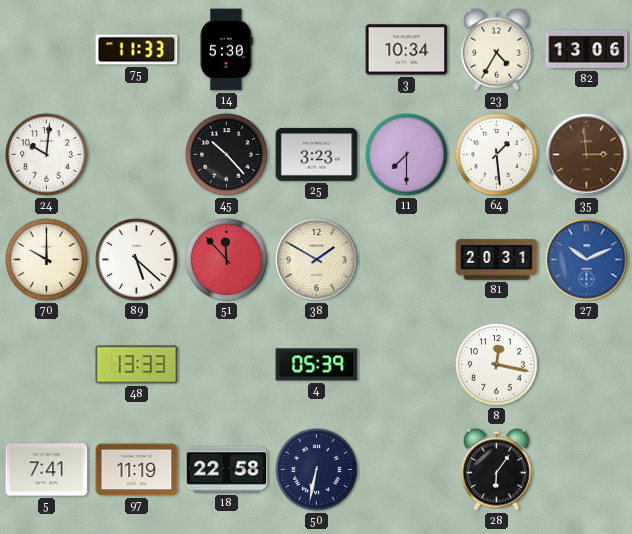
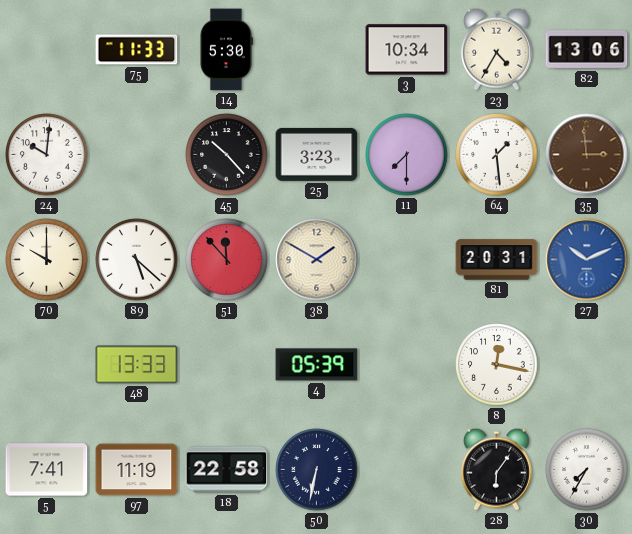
30: none -> 7:35
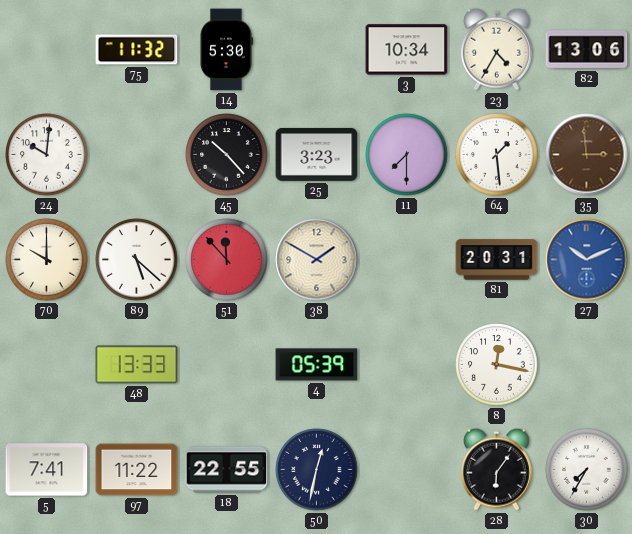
75: 11:33 -> 11:32
97: 11:19 -> 11:22
18: 22:58 -> 22:55
50: 6:32 -> 12:32
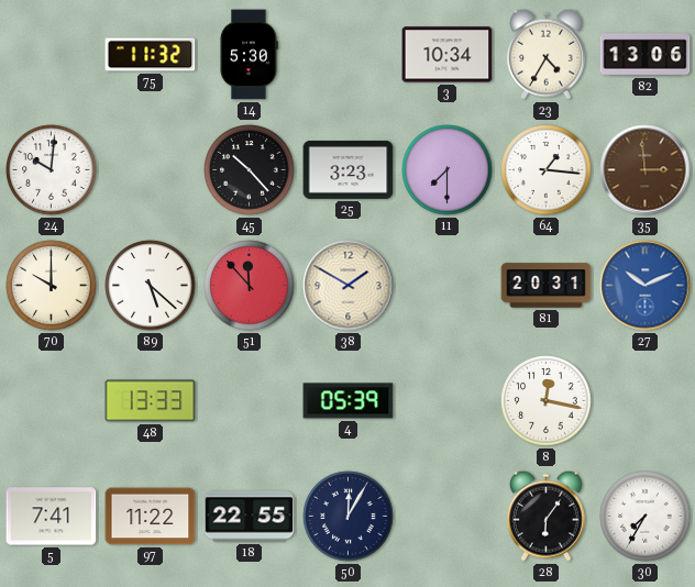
64: 1:29 -> 1:16
50: 12:32 -> 12:05
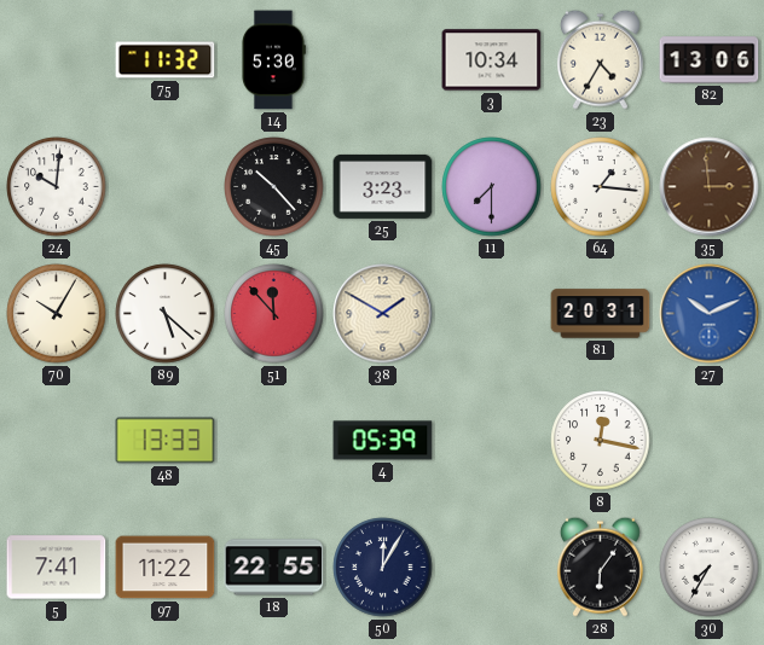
70: 10:00 -> 10:05
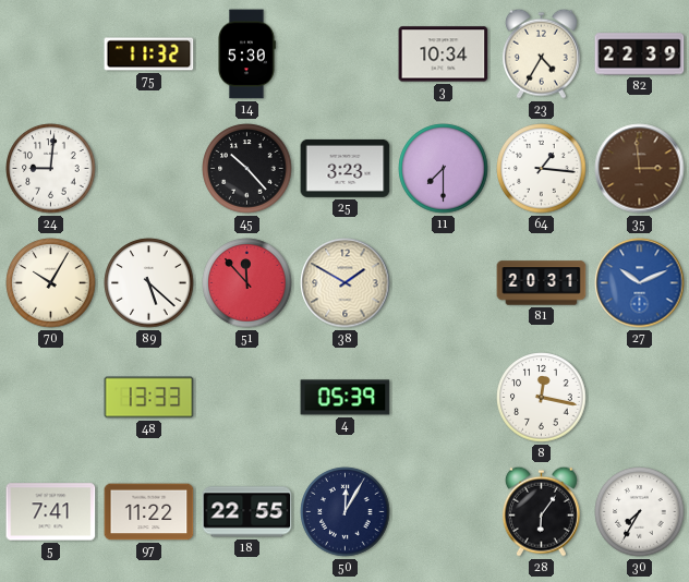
82: 13:06 -> 22:39
24: 10:01 -> 9:01
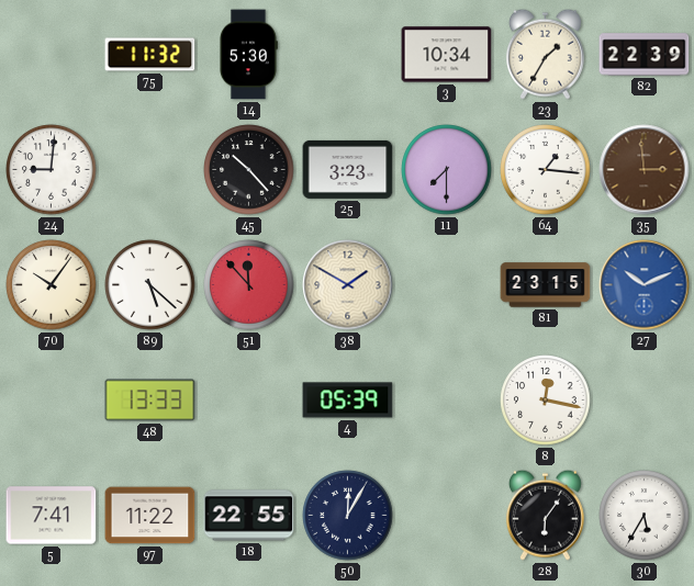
23: 4:35 -> 1:35
70: 10:05 -> 10:06
81: 20:31 -> 23:15
30: 7:35 -> 5:35
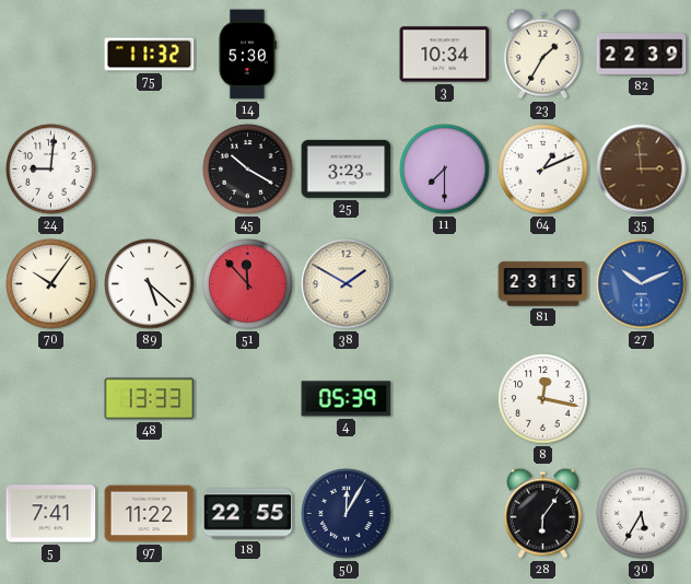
45: 10:23 -> 10:20
64: 1:16 -> 1:11
